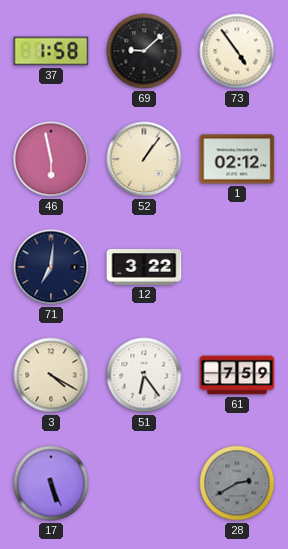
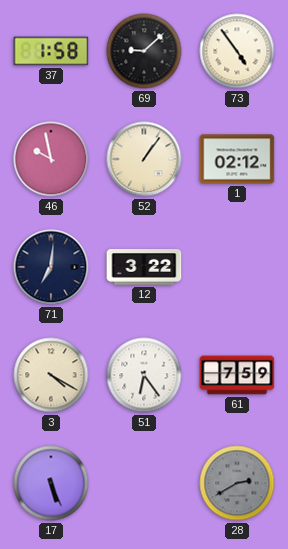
46: 5:58 -> 9:58
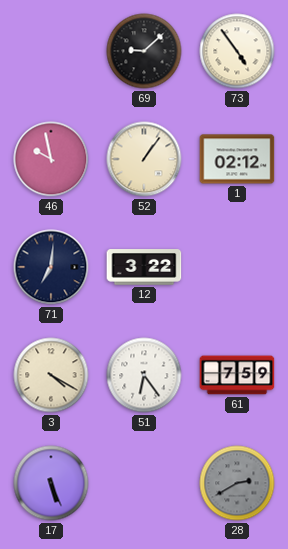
37: 1:58 -> none
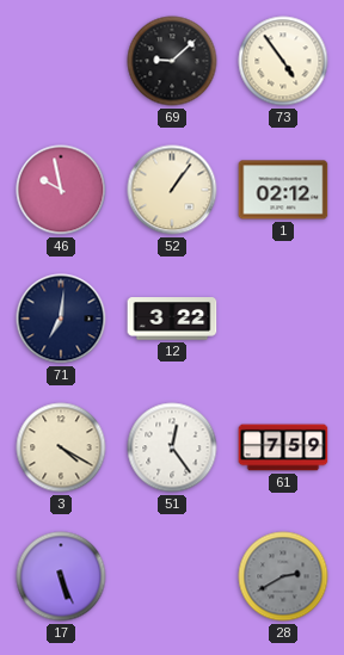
51: 6:24 -> 12:24
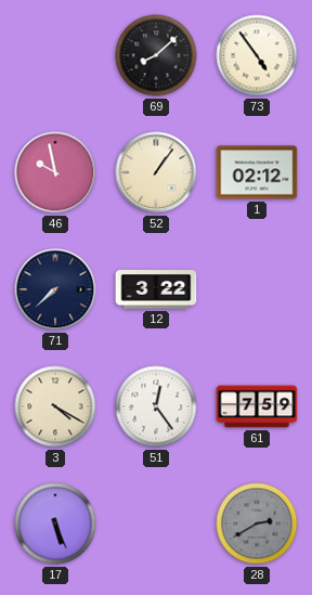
69: 9:08 -> 8:08
71: 7:01 -> 7:38
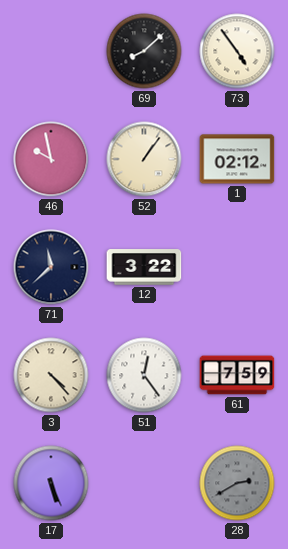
71: 7:38 -> 11:38
3: 4:20 -> 4:23
